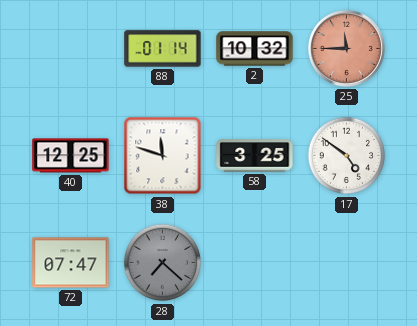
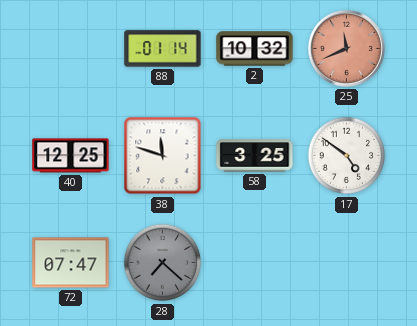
25: 11:45 -> 11:41
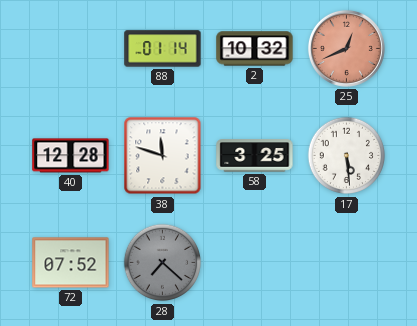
25: 11:41 -> 12:41
40: 12:25 -> 12:28
17: 4:51 -> 5:29
72: 07:47 -> 07:52
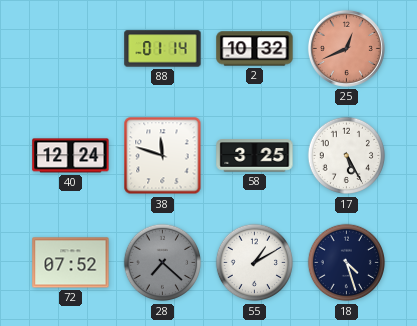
40: 12:28 -> 12:24
17: 5:29 -> 5:25
55: none -> 1:10
18: none -> 4:27
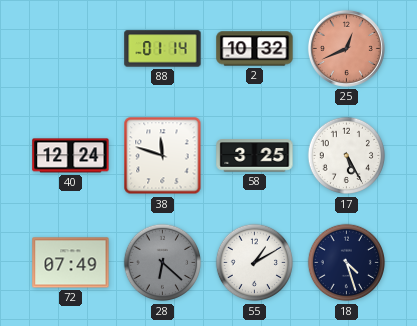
72: 07:52 -> 07:49
28: 7:22 -> 6:22
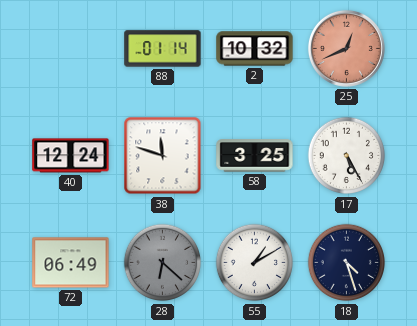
72: 07:49 -> 06:49
